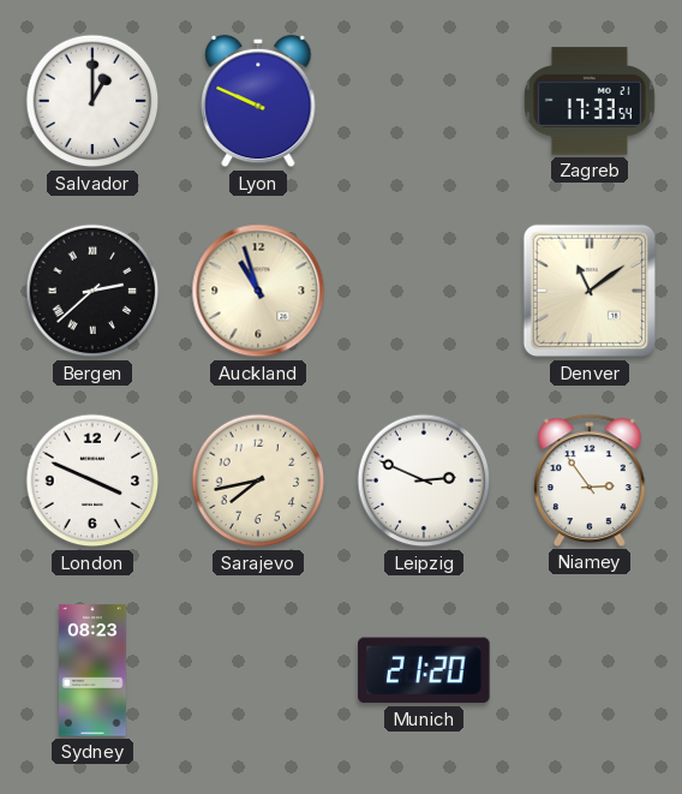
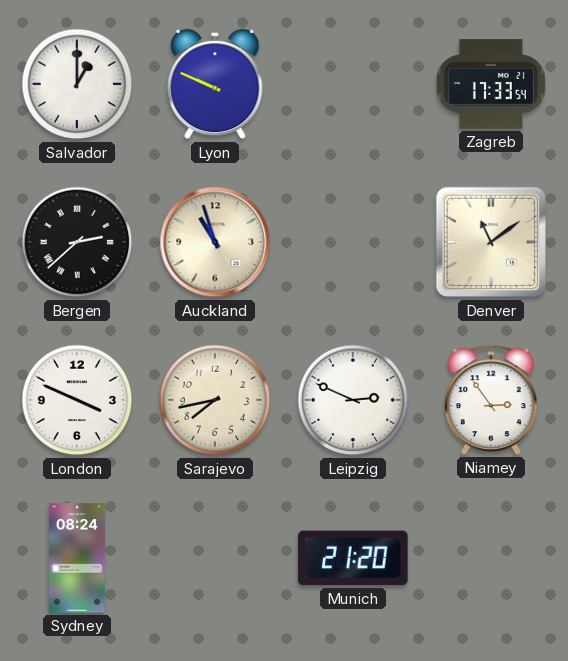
Sydney: 08:23 -> 08:24
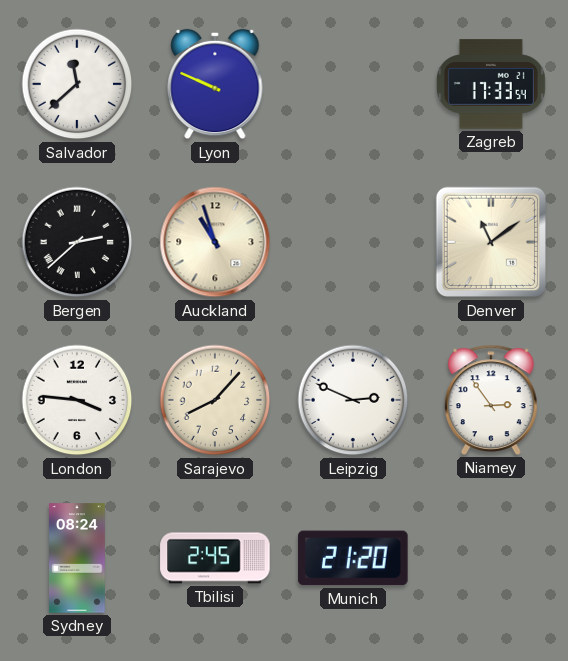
Salvador: 1:00 -> 11:38
London: 3:49 -> 3:46
Sarajevo: 7:43 -> 8:07
Tbilisi: none -> 2:45
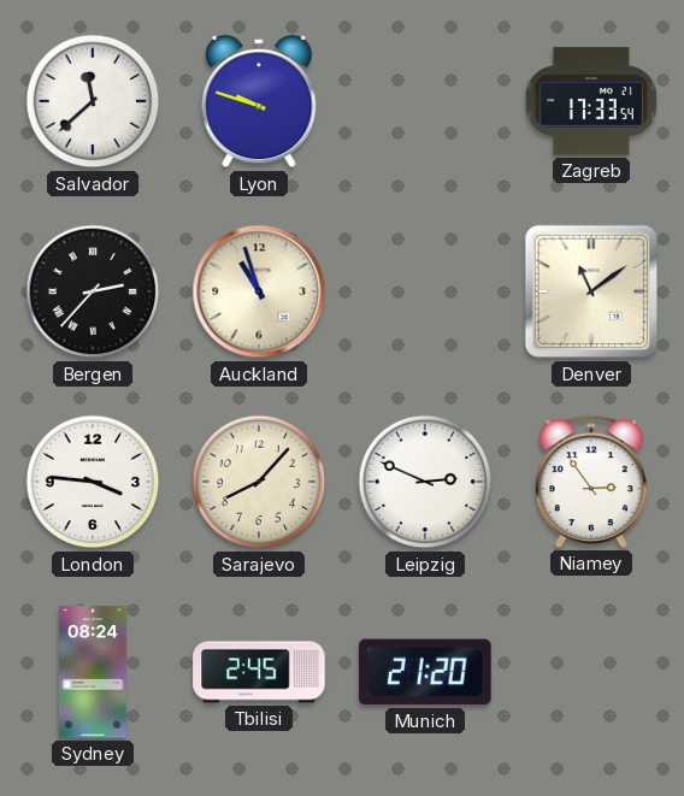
Lyon: 9:49 -> 9:48
Bergen: 2:38 -> 2:37
